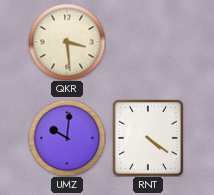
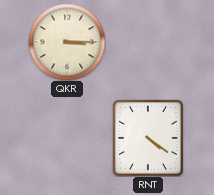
QKR: 3:29 -> 3:15
UMZ: 10:01 -> none
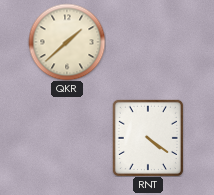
QKR: 3:15 -> 1:38
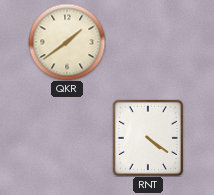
QKR: 1:38 -> 1:39
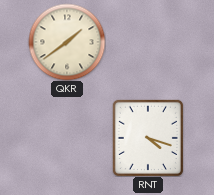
RNT: 4:21 -> 4:18
